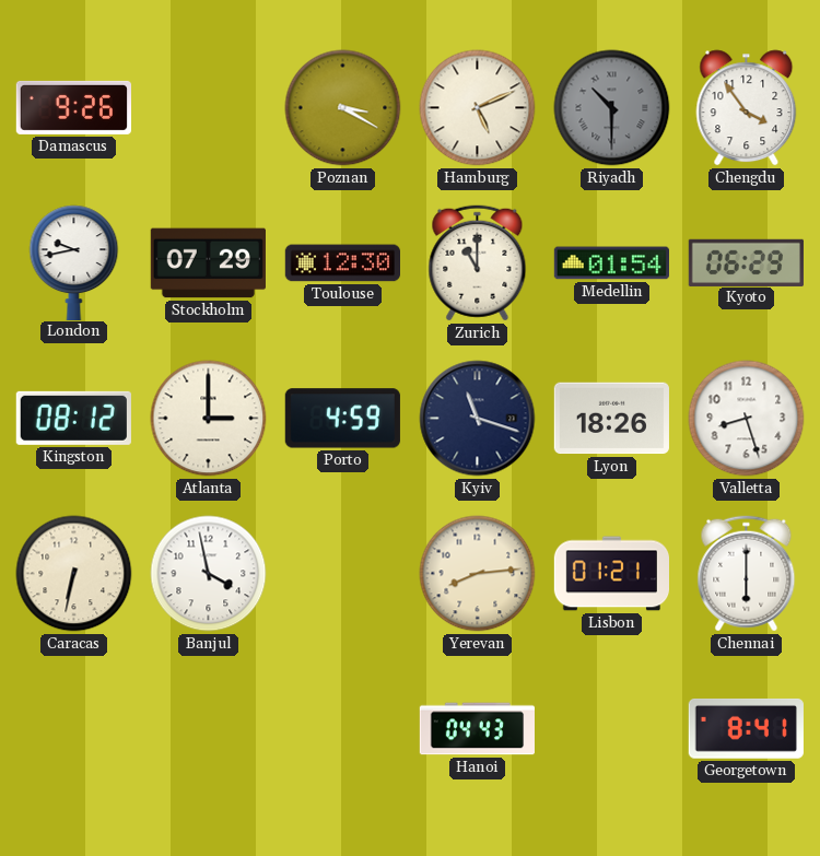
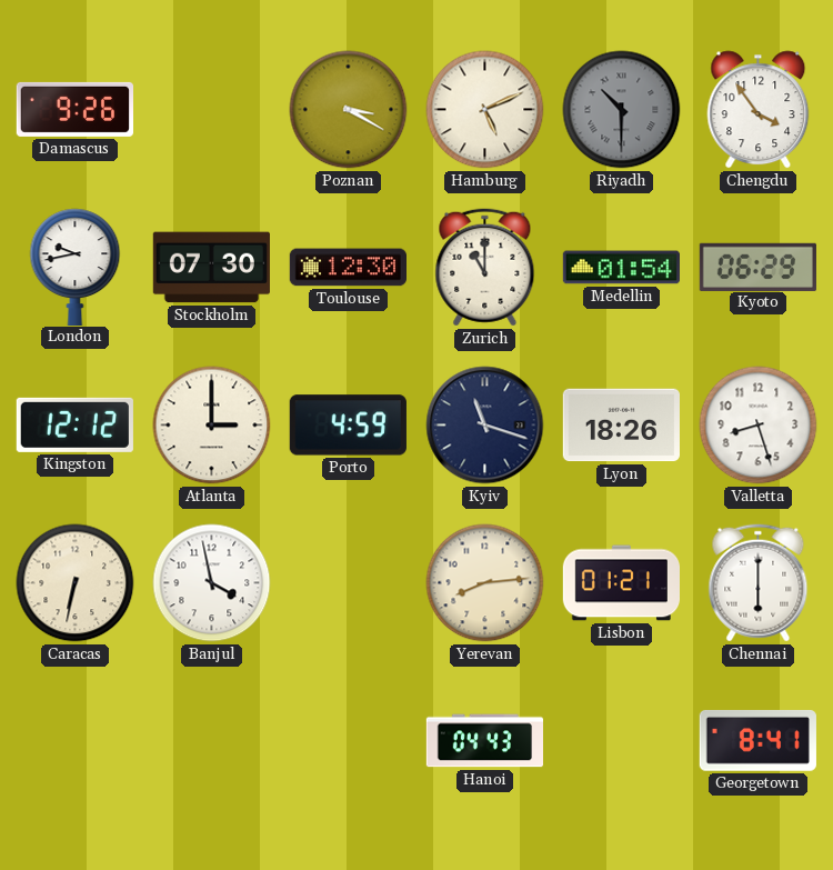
Stockholm: 07:29 -> 07:30
Kingston: 08:12 -> 12:12
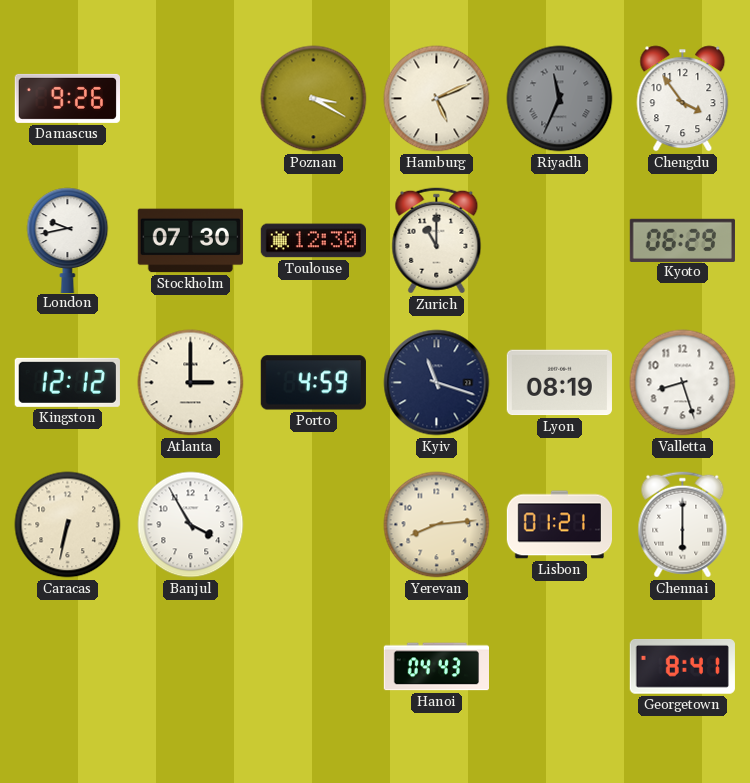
Riyadh: 10:30 -> 11:34
Medellin: 01:54 -> none
Lyon: 18:26 -> 08:19
Banjul: 3:58 -> 3:55
